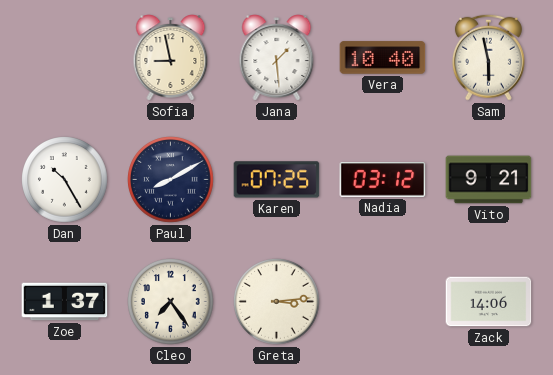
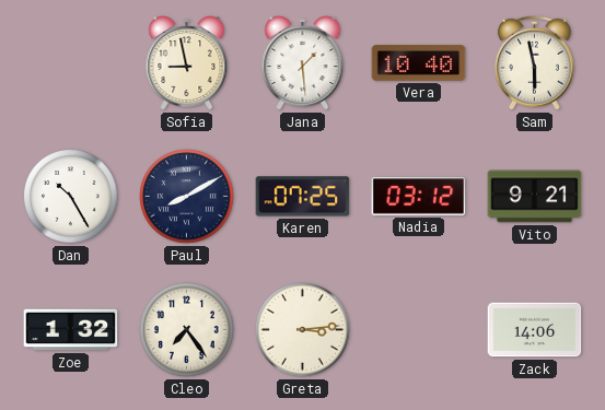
Zoe: 1:37 -> 1:32
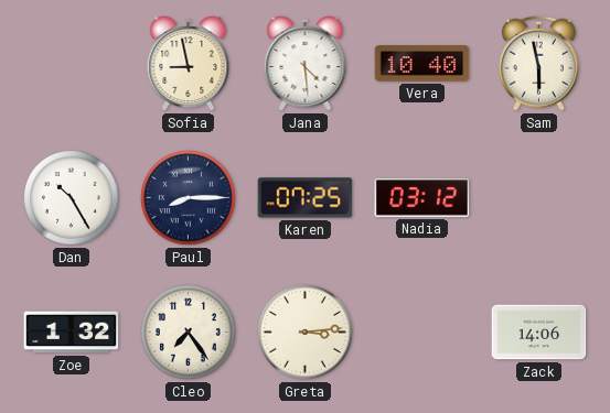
Jana: 1:29 -> 4:29
Paul: 8:10 -> 8:15
Vito: 9:21 -> none
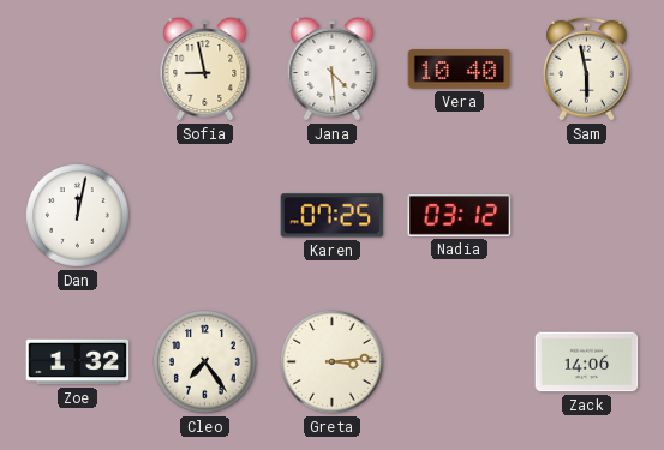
Dan: 10:25 -> 12:02
Paul: 8:15 -> none
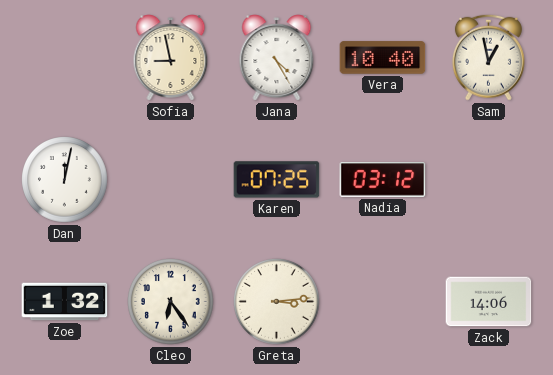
Jana: 4:29 -> 4:25
Sam: 5:58 -> 12:58
Cleo: 7:24 -> 6:24
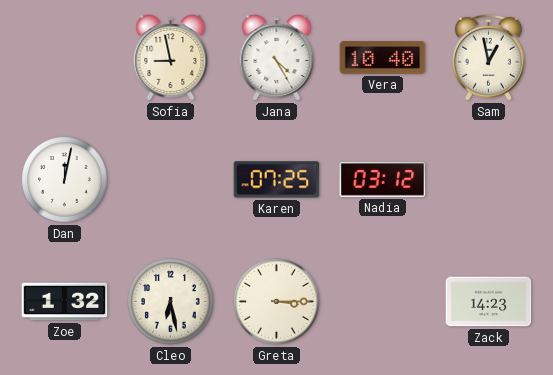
Cleo: 6:24 -> 6:28
Greta: 3:14 -> 3:15
Zack: 14:06 -> 14:23
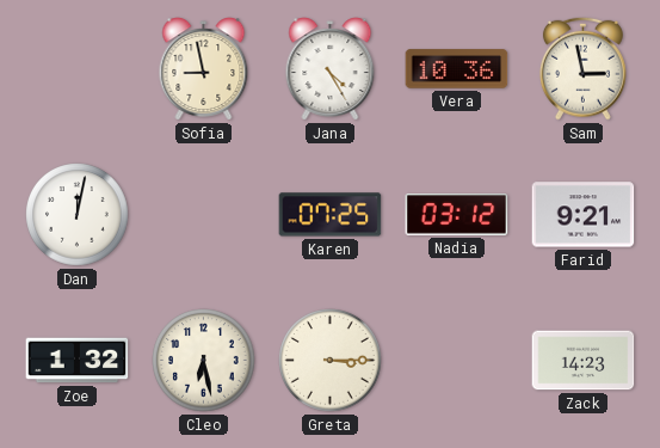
Vera: 10:40 -> 10:36
Sam: 12:58 -> 2:58
Farid: none -> 9:21
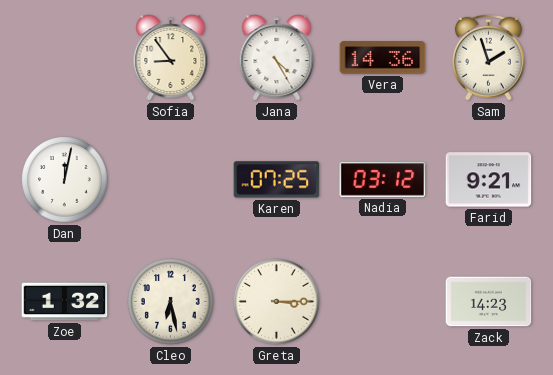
Sofia: 8:58 -> 8:54
Vera: 10:36 -> 14:36
Sam: 2:58 -> 1:57
